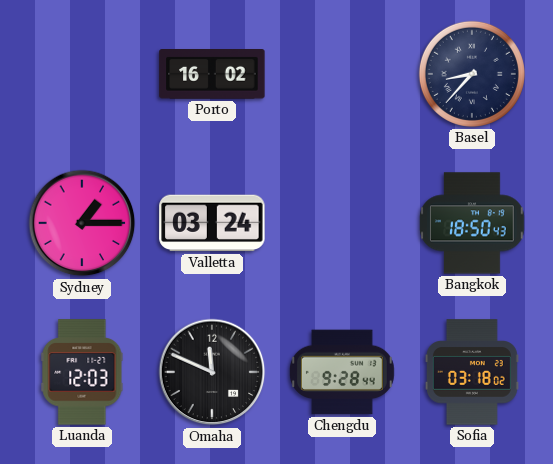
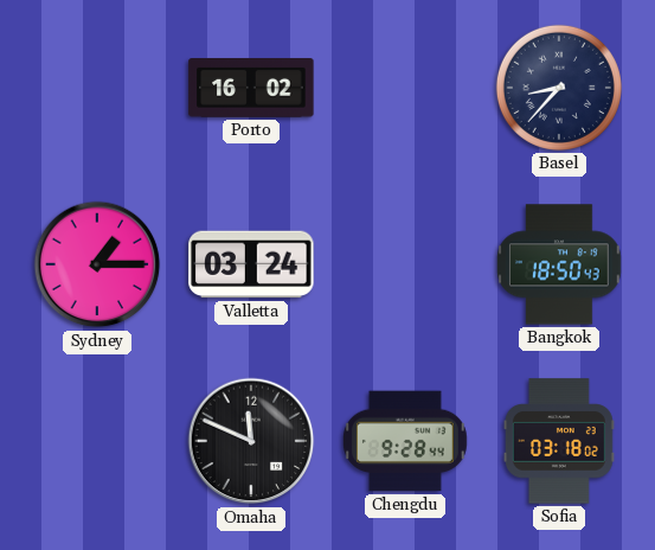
Luanda: 12:03 -> none
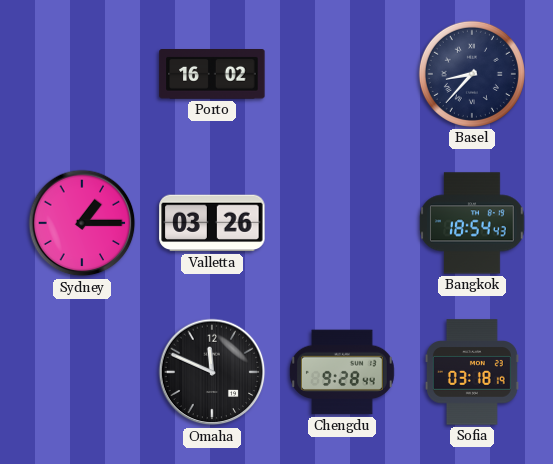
Valletta: 03:24 -> 03:26
Bangkok: 18:50 -> 18:54
Sofia: 03:18:02 -> 03:18:19
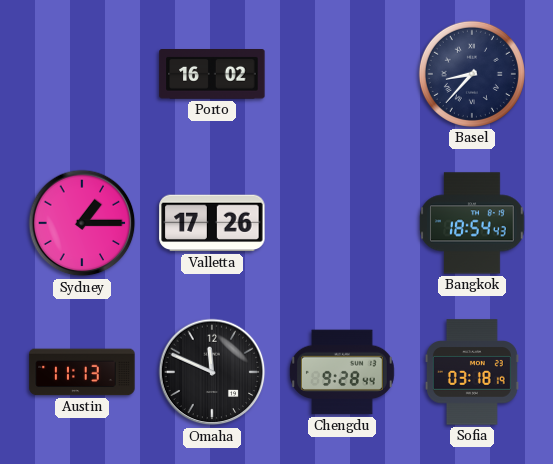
Valletta: 03:26 -> 17:26
Austin: none -> 11:13
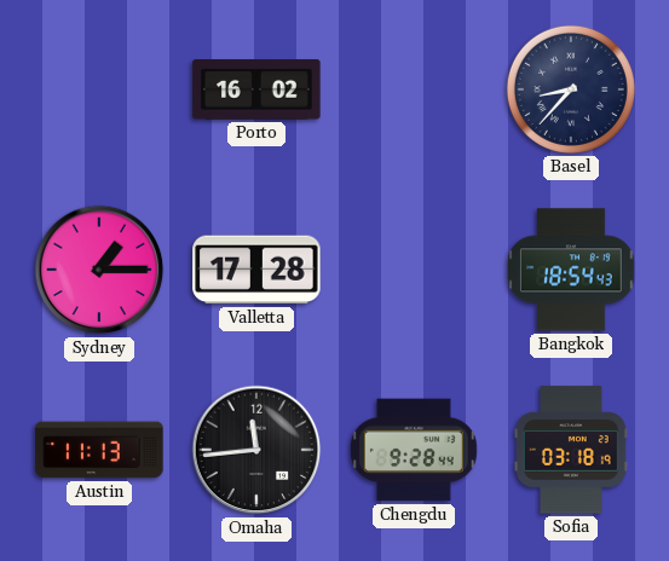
Valletta: 17:26 -> 17:28
Omaha: 11:49 -> 11:44
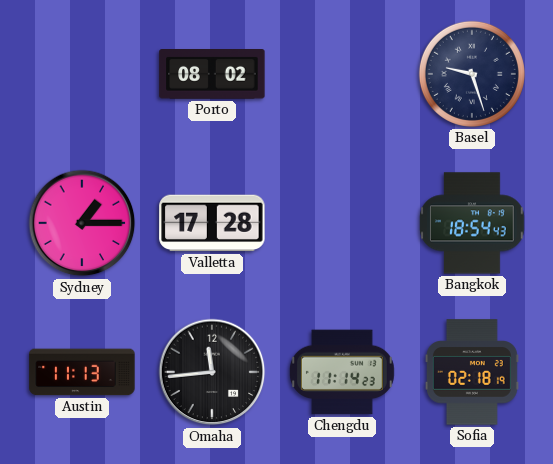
Porto: 16:02 -> 08:02
Basel: 8:37 -> 9:27
Chengdu: 9:28 -> 11:14
Sofia: 03:18 -> 02:18
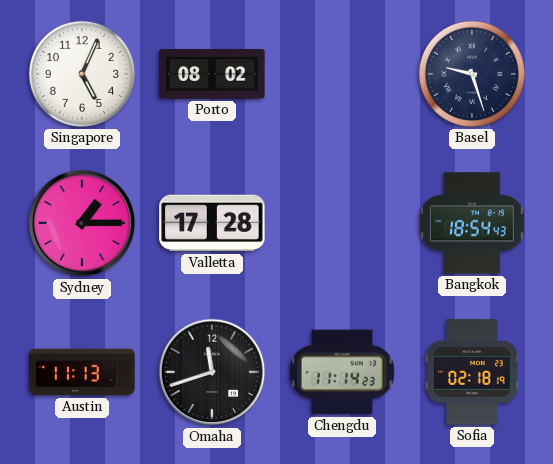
Singapore: none -> 5:04
Omaha: 11:44 -> 11:42
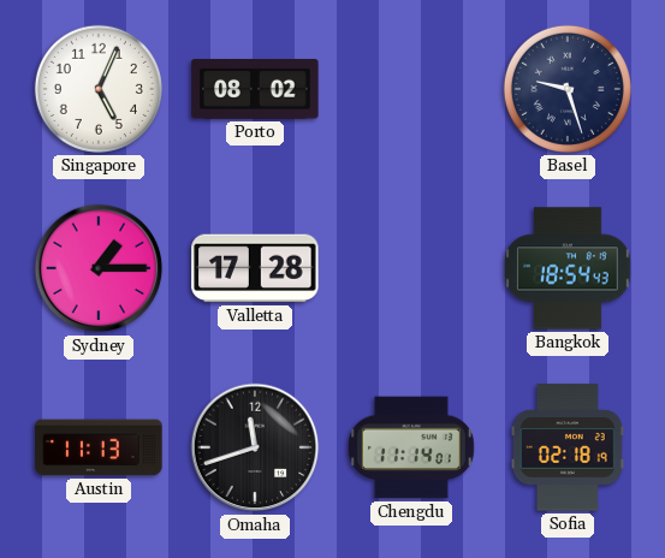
Chengdu: 11:14:23 -> 11:14:01
